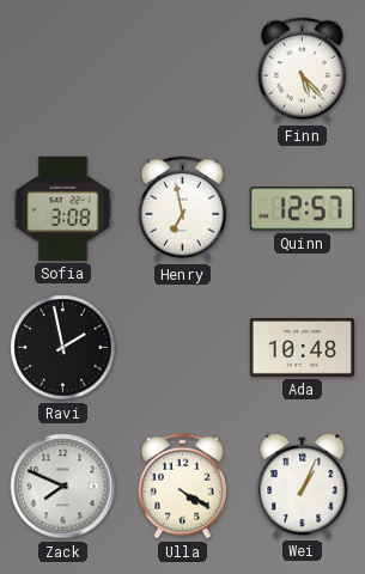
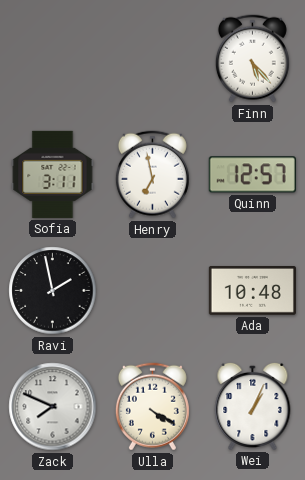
Sofia: 3:08 -> 3:11
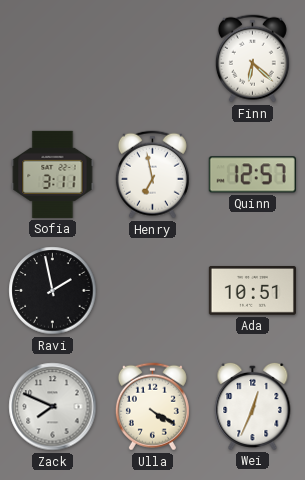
Finn: 5:23 -> 6:22
Ada: 10:48 -> 10:51
Wei: 1:04 -> 12:34
